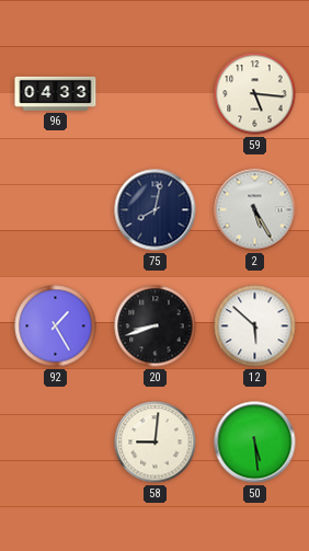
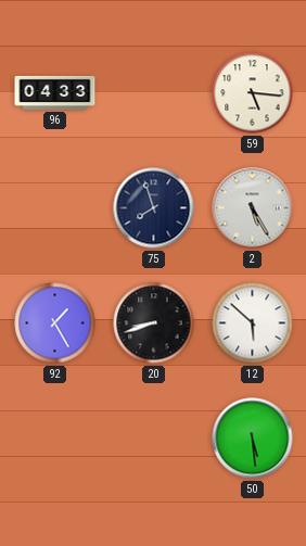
75: 8:02 -> 7:57
58: 9:01 -> none
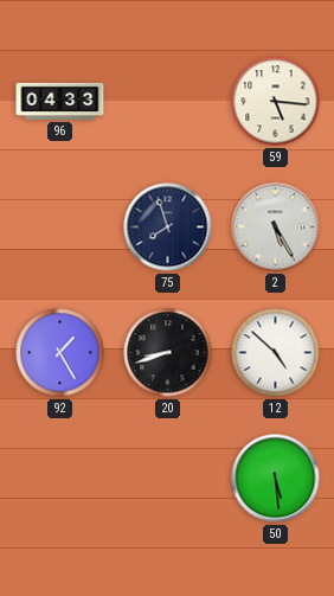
12: 5:52 -> 4:52
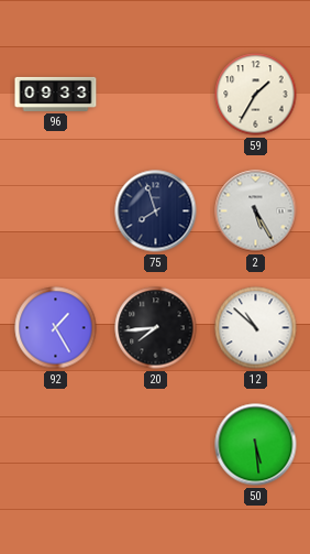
96: 04:33 -> 09:33
59: 5:16 -> 1:35
20: 8:42 -> 7:44
12: 4:52 -> 10:52
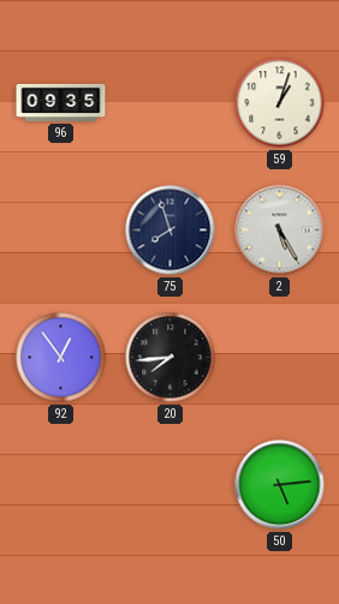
96: 09:33 -> 09:35
59: 1:35 -> 1:03
92: 1:25 -> 12:54
12: 10:52 -> none
50: 5:29 -> 5:14
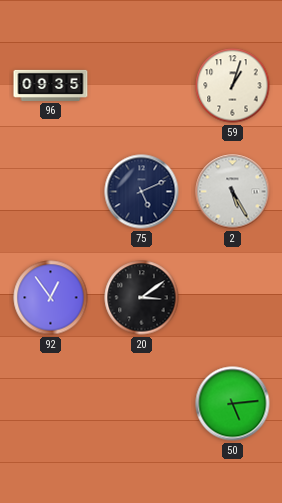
75: 7:57 -> 5:11
20: 7:44 -> 3:09
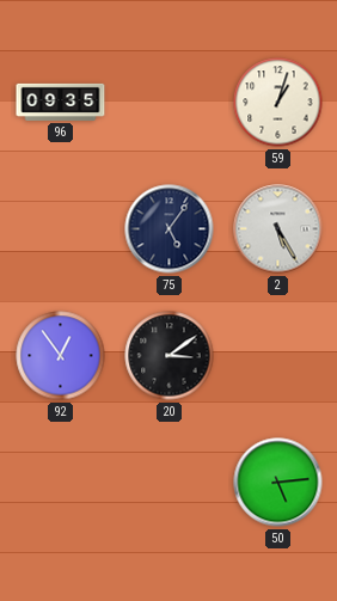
75: 5:11 -> 5:06
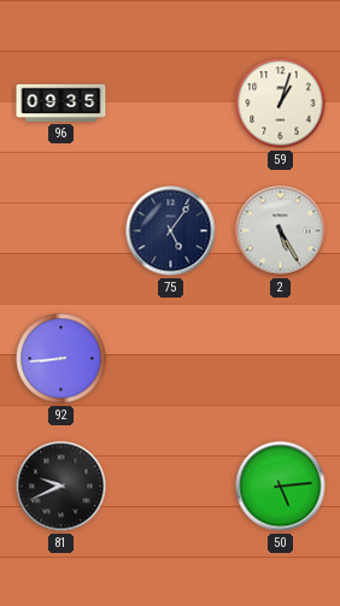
92: 12:54 -> 8:44
20: 3:09 -> none
81: none -> 9:41
